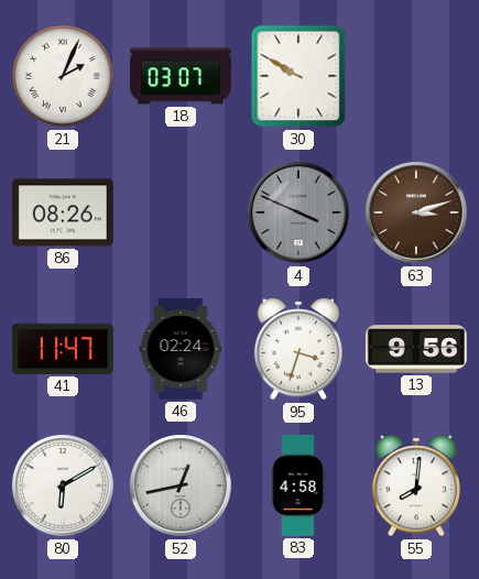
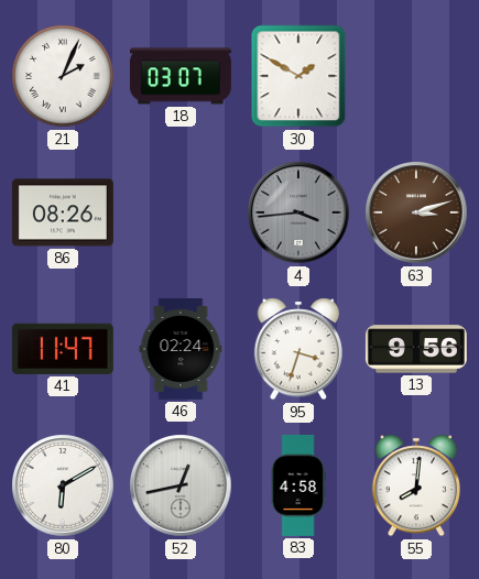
30: 9:50 -> 1:50
4: 3:49 -> 3:44
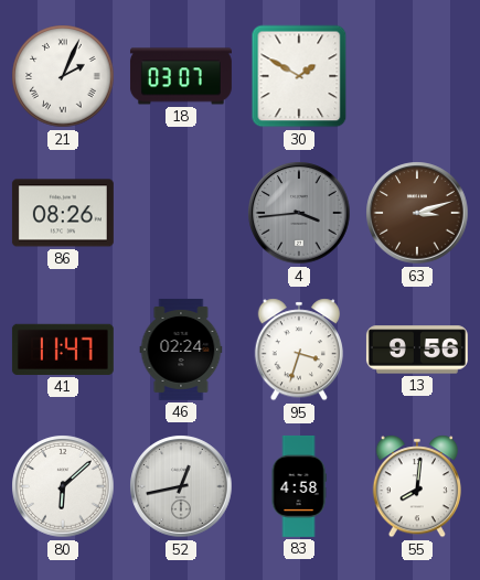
80: 6:10 -> 6:08
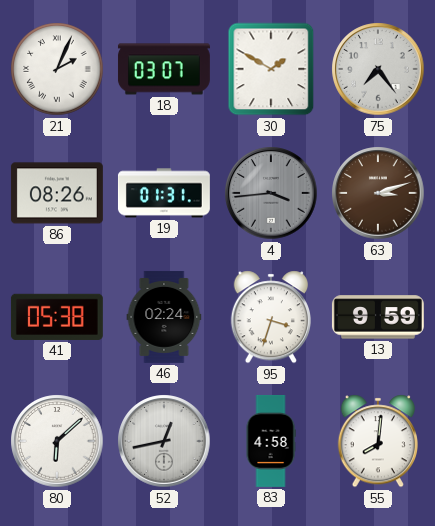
75: none -> 7:24
19: none -> 01:31
41: 11:47 -> 05:38
13: 9:56 -> 9:59
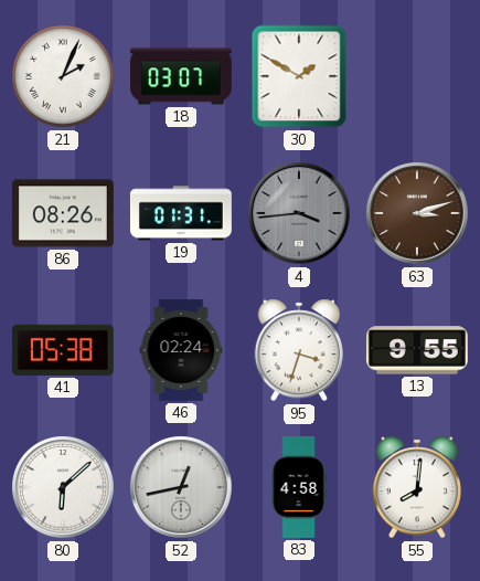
75: 7:24 -> none
13: 9:59 -> 9:55
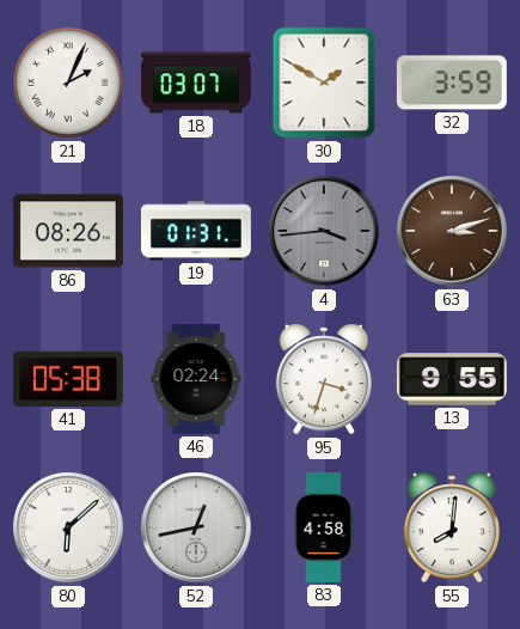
32: none -> 3:59
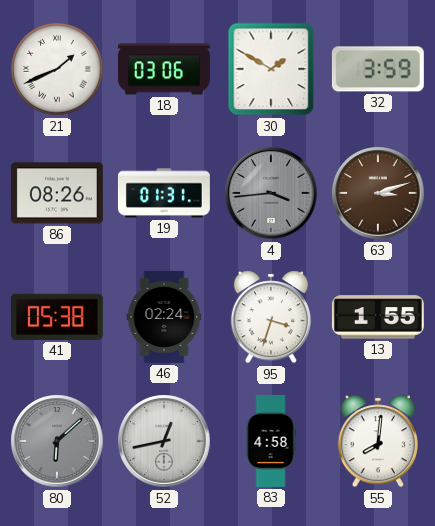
21: 2:04 -> 1:41
18: 03:07 -> 03:06
13: 9:55 -> 1:55
80 dial: white -> grey
